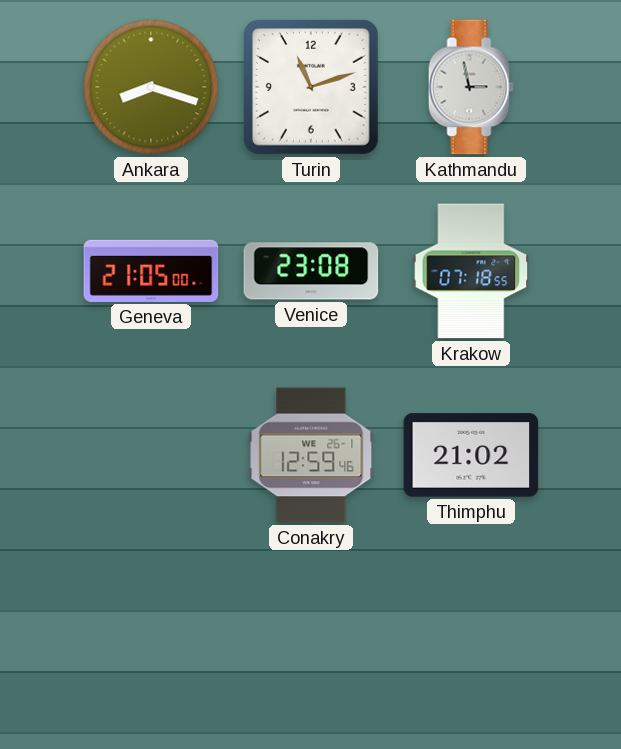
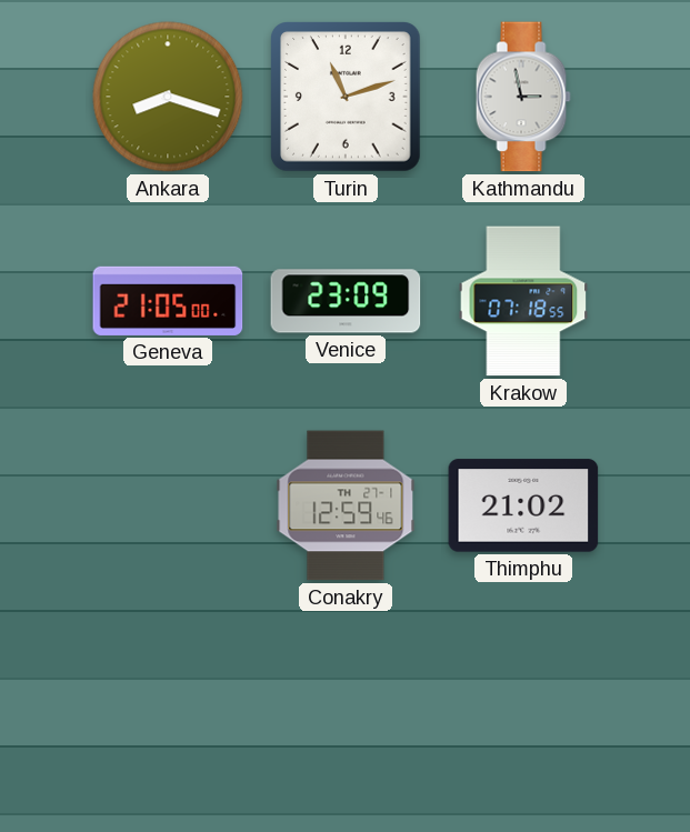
Venice: 23:08 -> 23:09
Conakry date: WE 26-1 -> TH 27-1
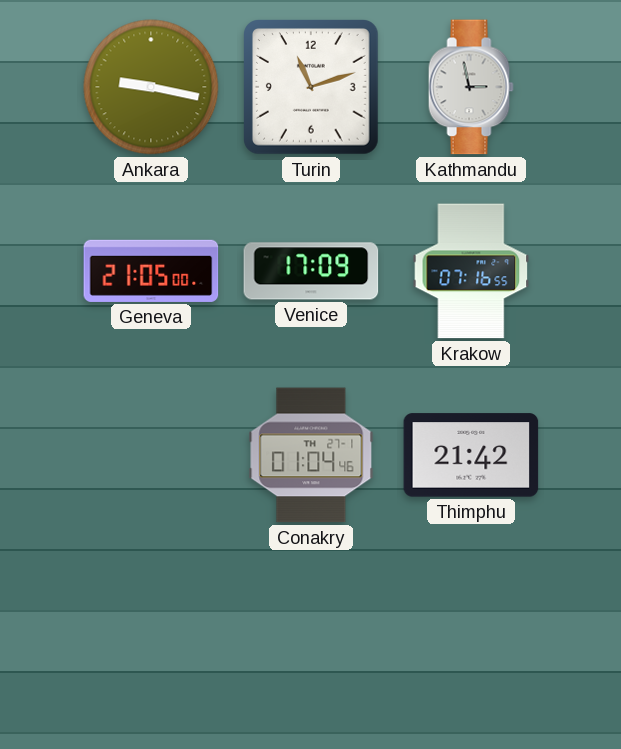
Ankara: 8:18 -> 9:17
Venice: 23:09 -> 17:09
Krakow: 07:18 -> 07:16
Conakry: 12:59 -> 01:04
Thimphu: 21:02 -> 21:42
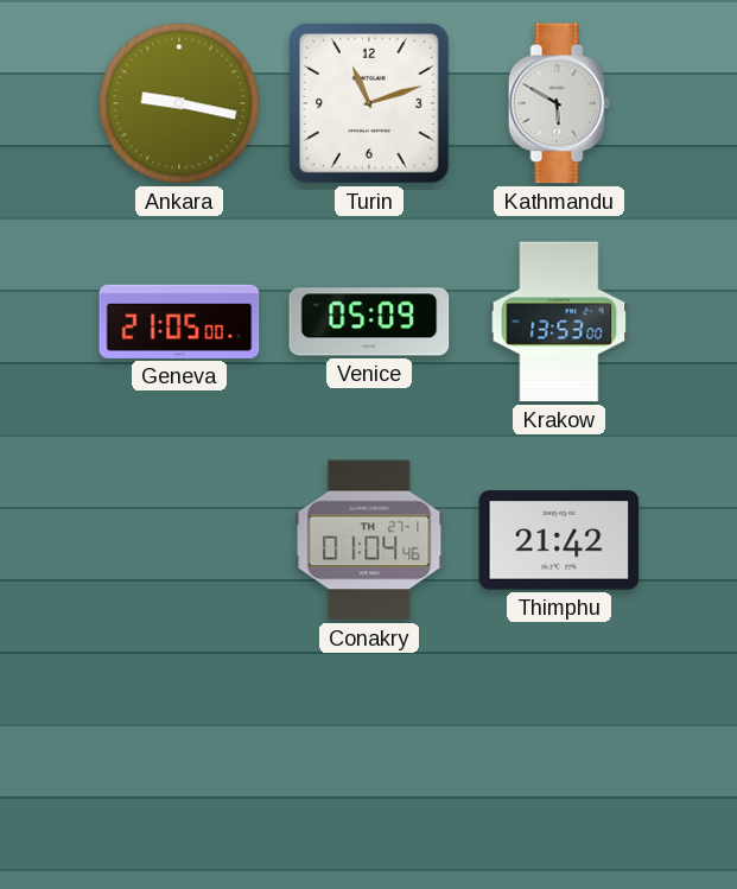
Kathmandu: 2:58 -> 5:50
Venice: 17:09 -> 05:09
Krakow: 07:16 -> 13:53
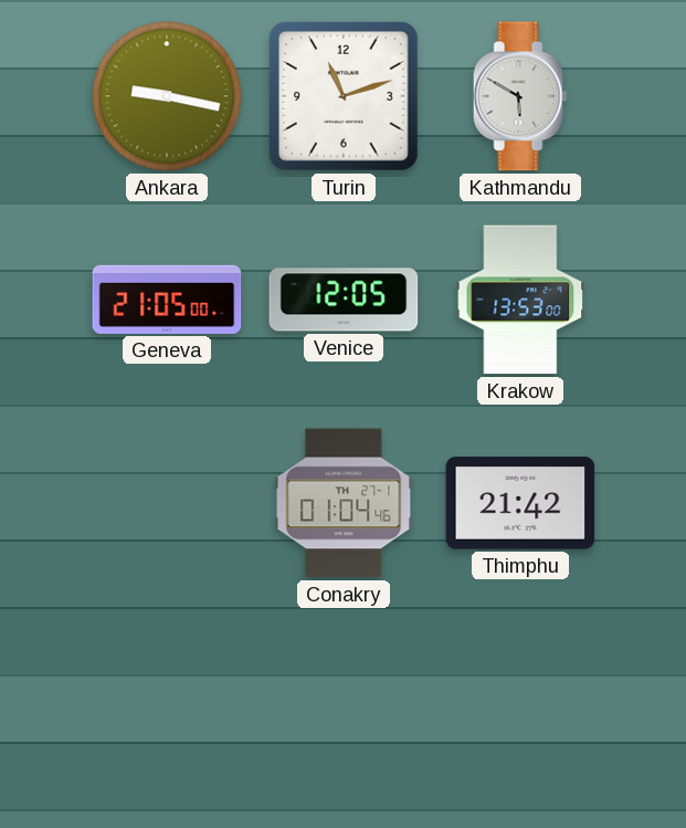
Venice: 05:09 -> 12:05
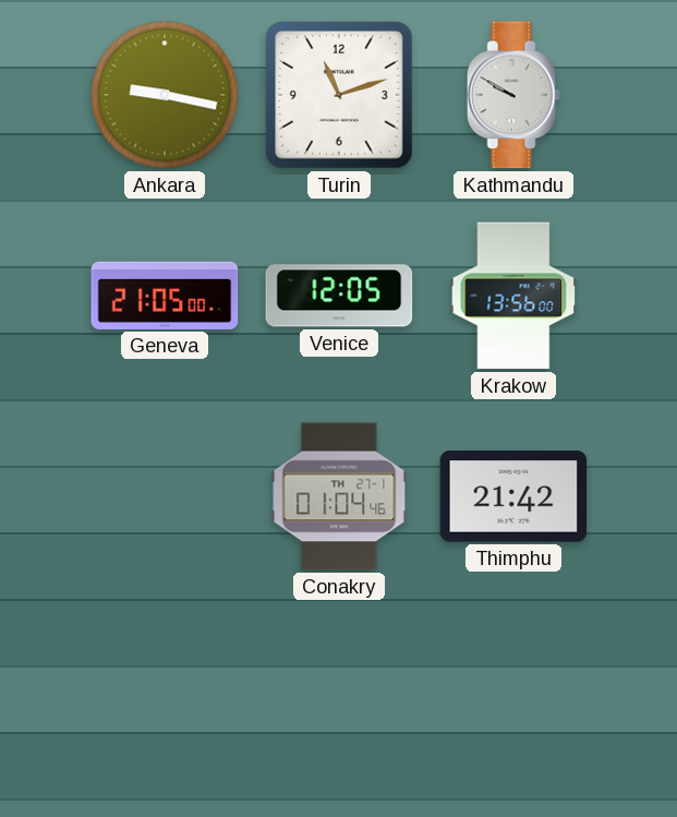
Kathmandu: 5:50 -> 9:50
Krakow: 13:53 -> 13:56
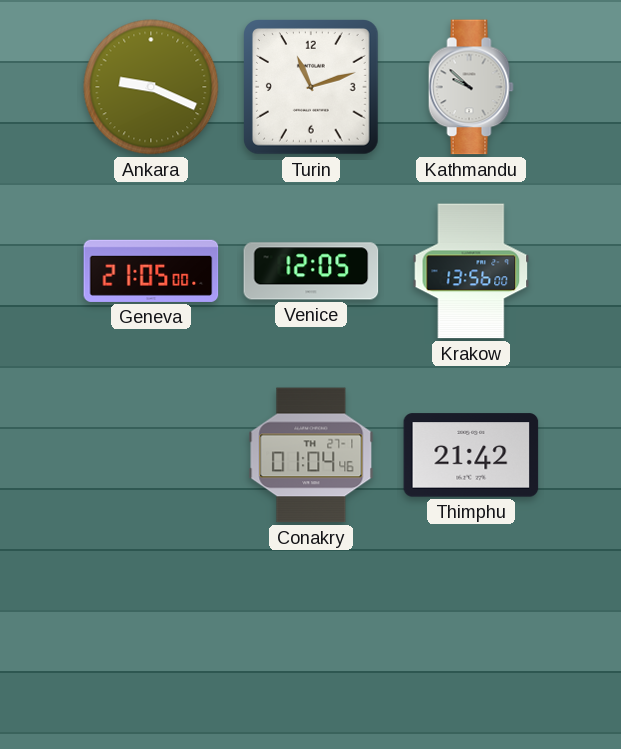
Ankara: 9:17 -> 9:19
Kathmandu: 9:50 -> 9:52
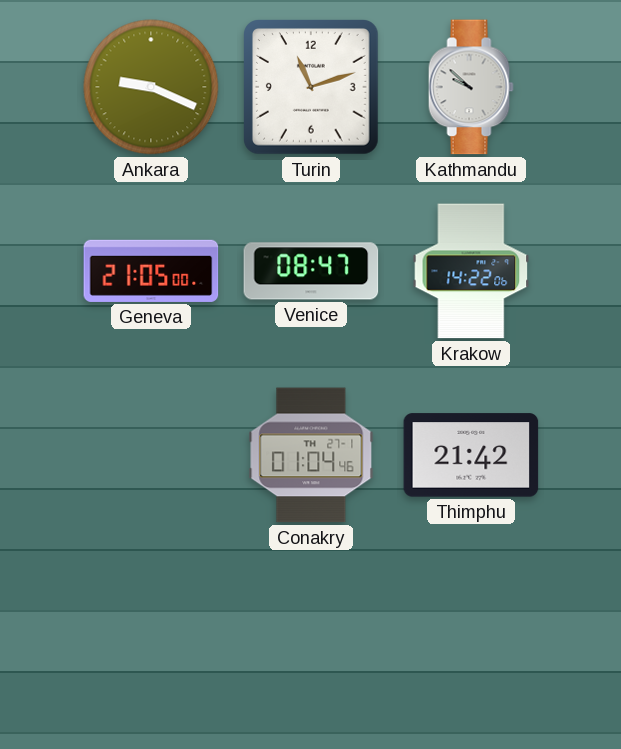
Venice: 12:05 -> 08:47
Krakow: 13:56 -> 14:22
